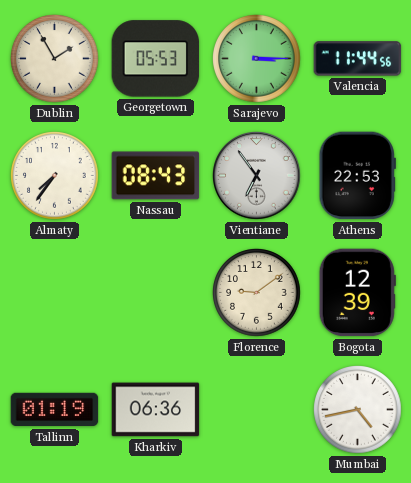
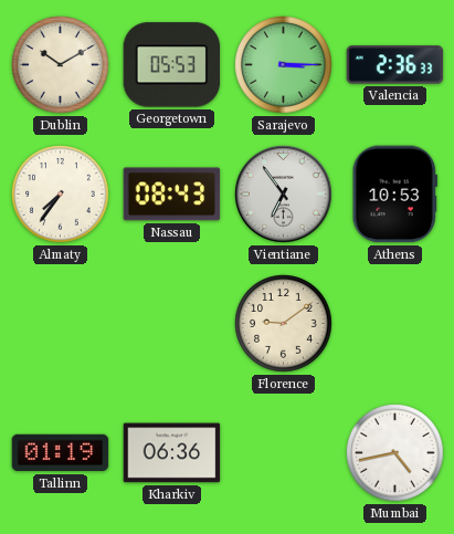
Dublin: 1:55 -> 10:10
Valencia: 11:44 -> 2:36
Athens: 22:53 -> 10:53
Bogota: 12:39 -> none
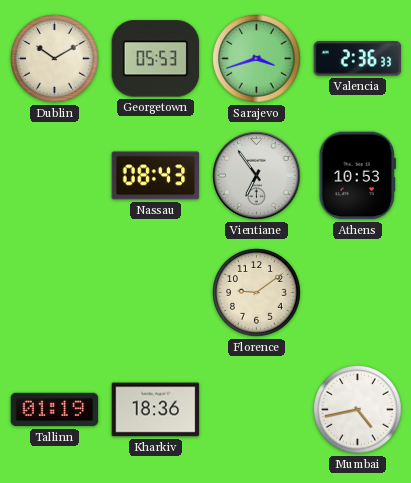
Sarajevo: 3:15 -> 3:42
Almaty: 7:36 -> none
Kharkiv: 06:36 -> 18:36
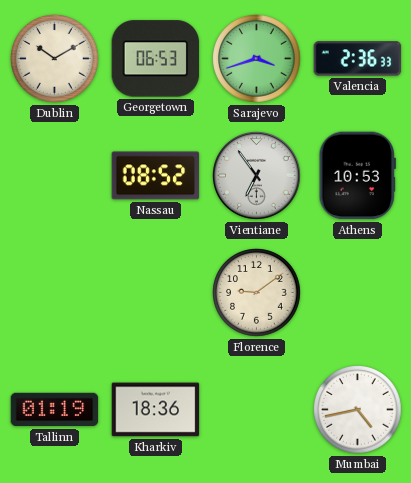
Georgetown: 05:53 -> 06:53
Nassau: 08:43 -> 08:52
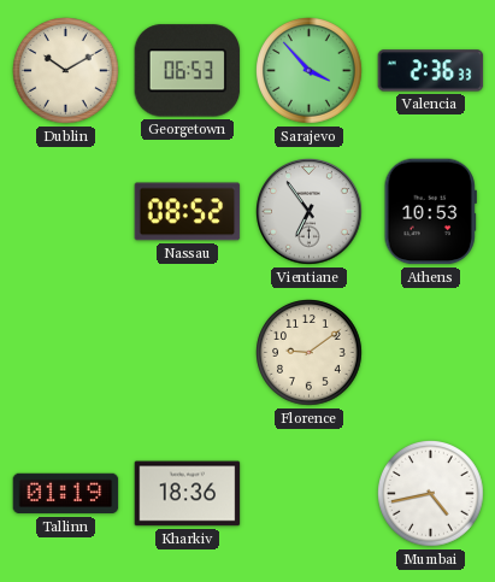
Sarajevo: 3:42 -> 3:53
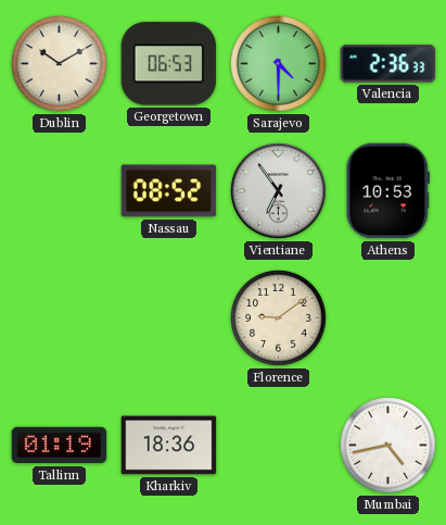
Sarajevo: 3:53 -> 4:30
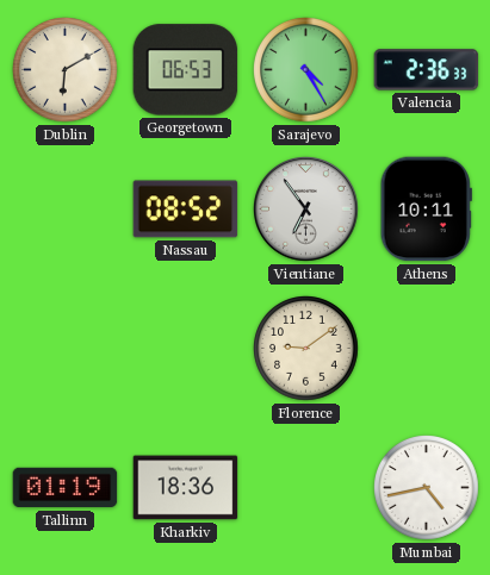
Dublin: 10:10 -> 6:10
Sarajevo: 4:30 -> 4:25
Athens: 10:53 -> 10:11
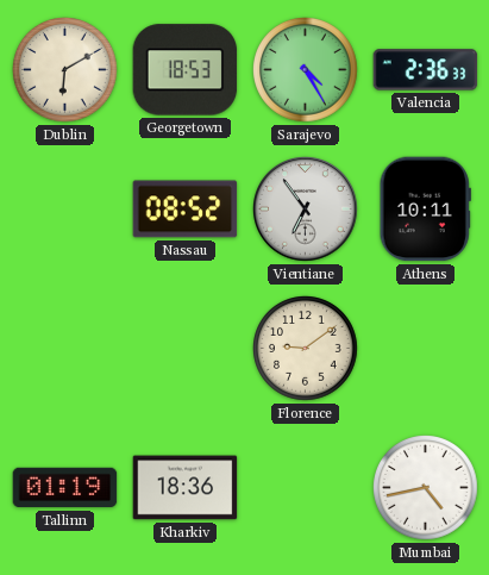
Georgetown: 06:53 -> 18:53
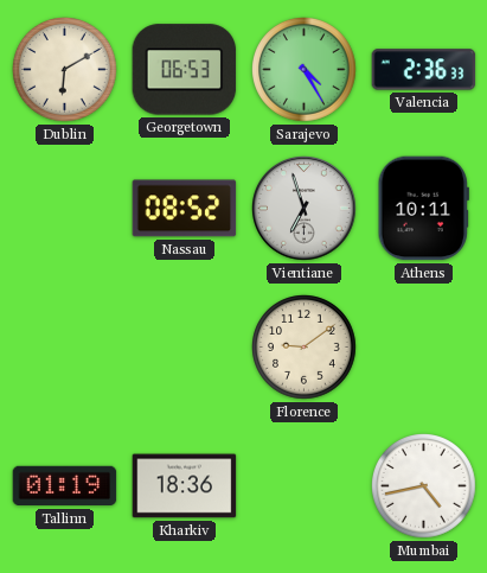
Georgetown: 18:53 -> 06:53
Vientiane: 6:54 -> 6:57
